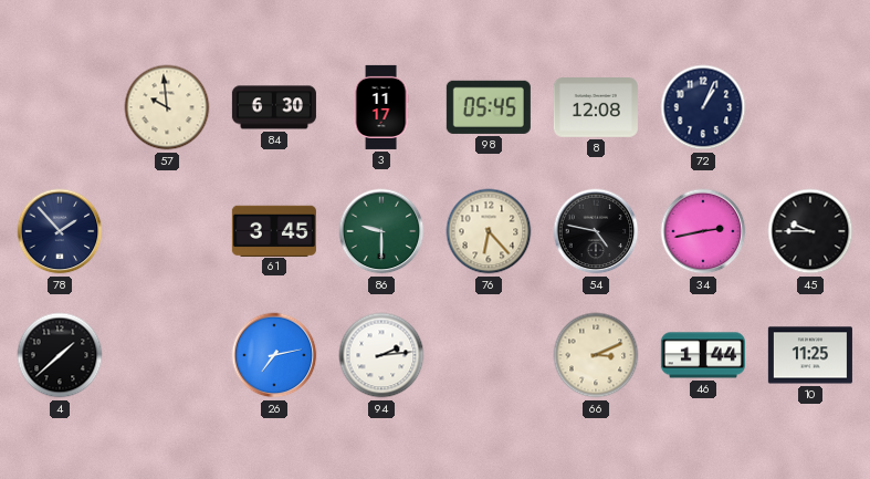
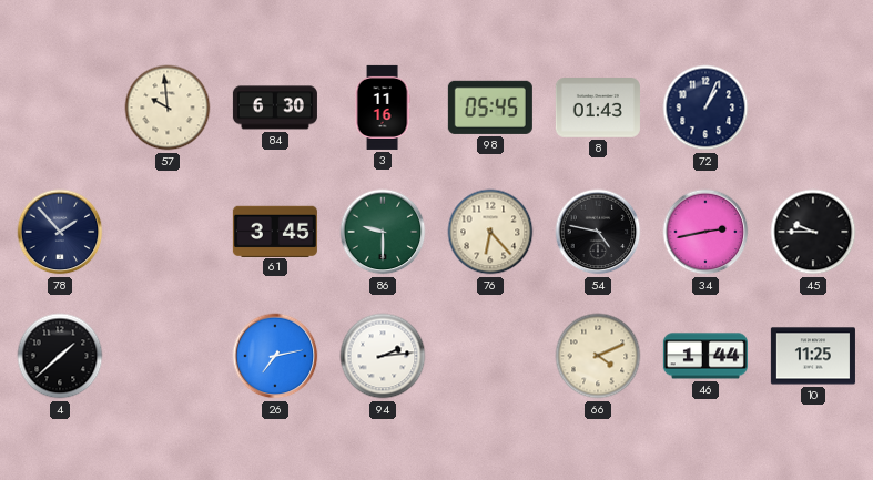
3: 11:17 -> 11:16
8: 12:08 -> 01:43
66: 3:11 -> 4:11
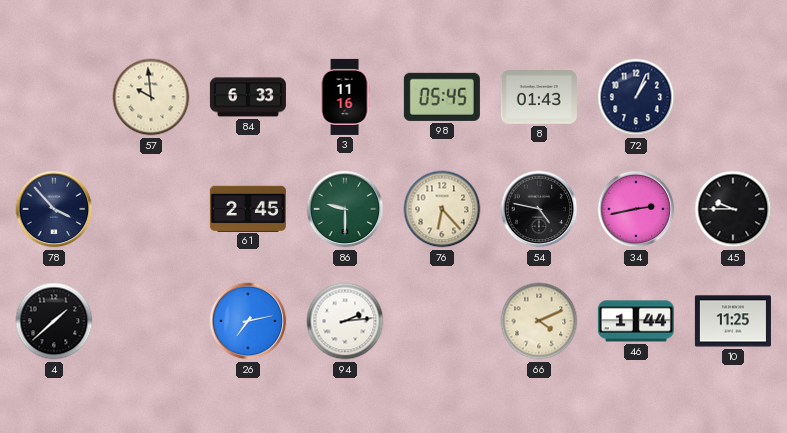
84: 6:30 -> 6:33
78: 1:53 -> 3:53
61: 3:45 -> 2:45
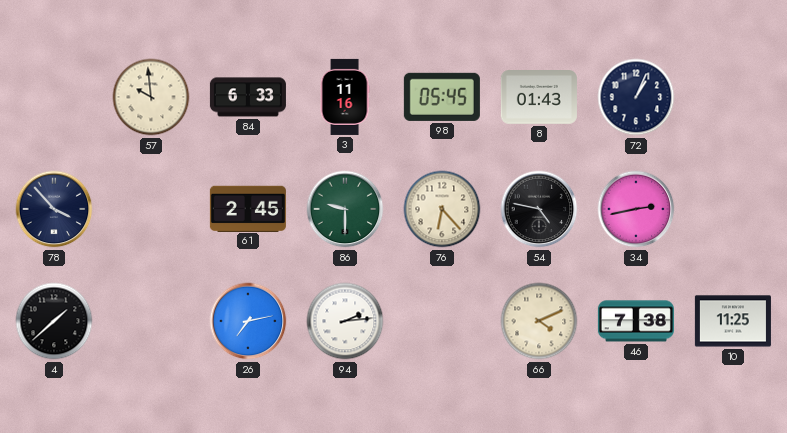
45: 9:45 -> none
46: 1:44 -> 7:38
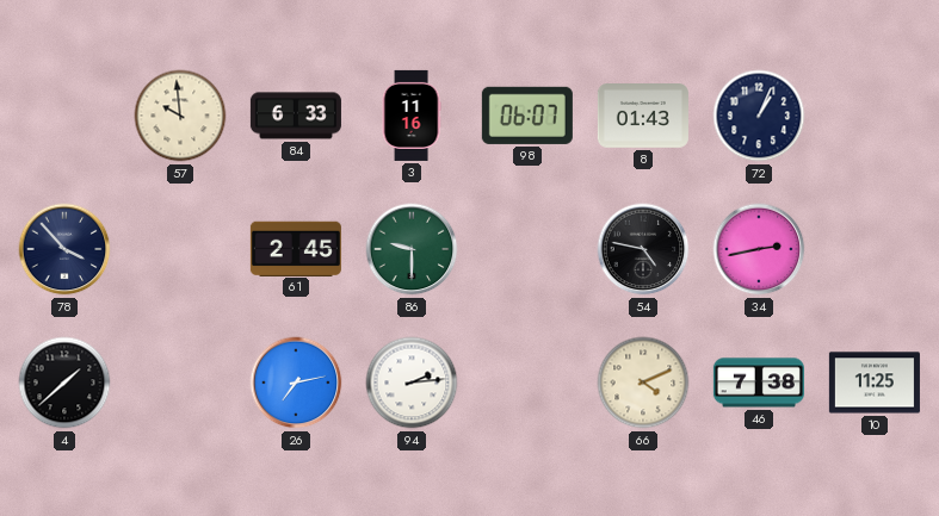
98: 05:45 -> 06:07
76: 6:23 -> none
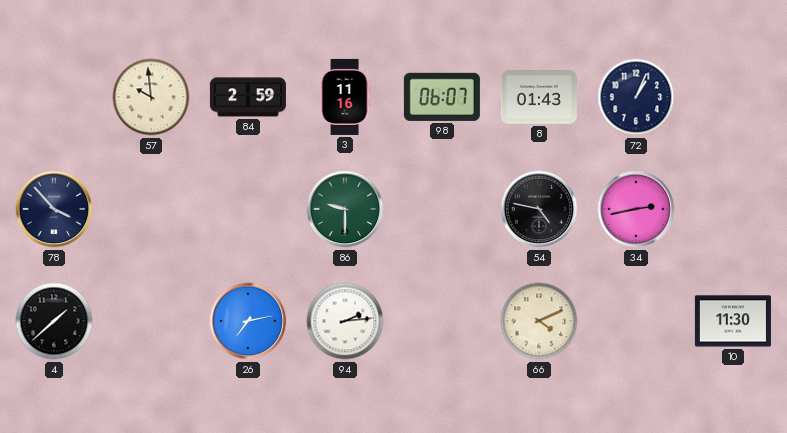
84: 6:33 -> 2:59
61: 2:45 -> none
46: 7:38 -> none
10: 11:25 -> 11:30
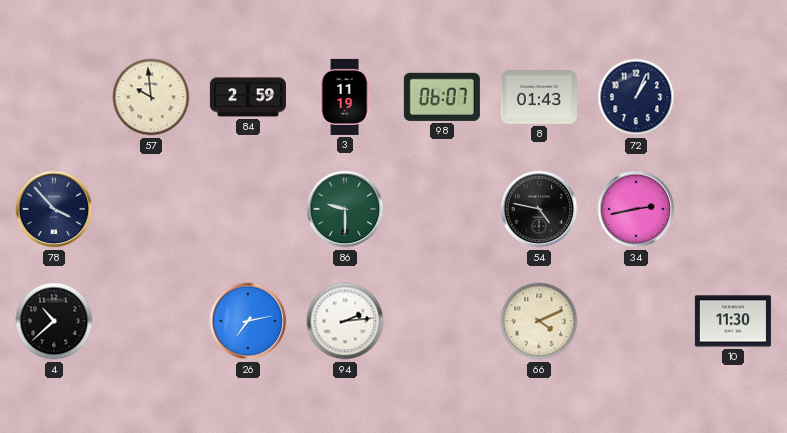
3: 11:16 -> 11:19
4: 1:38 -> 10:38
